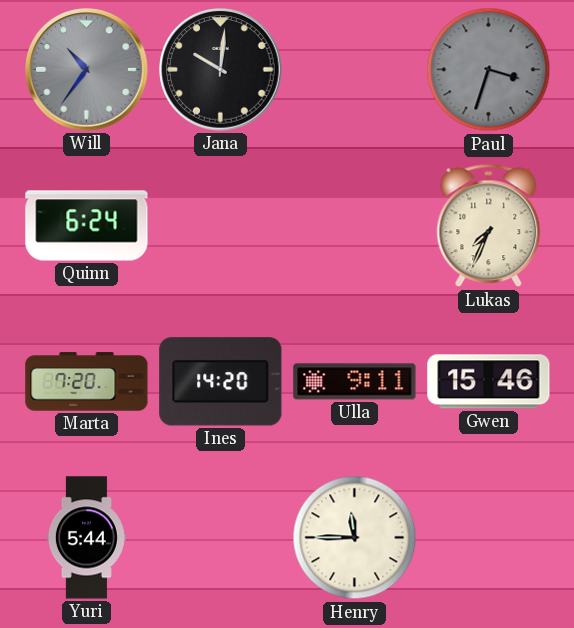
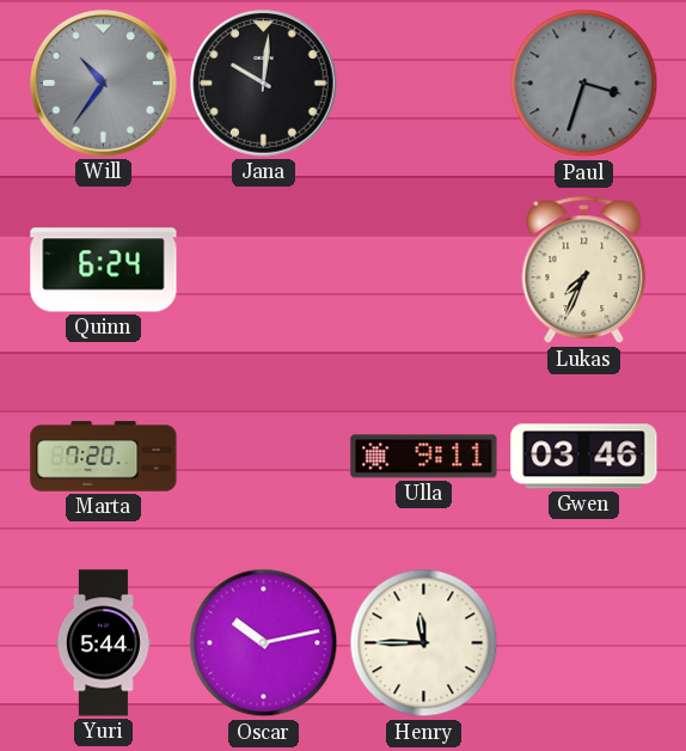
Ines: 14:20 -> none
Gwen: 15:46 -> 03:46
Oscar: none -> 10:13
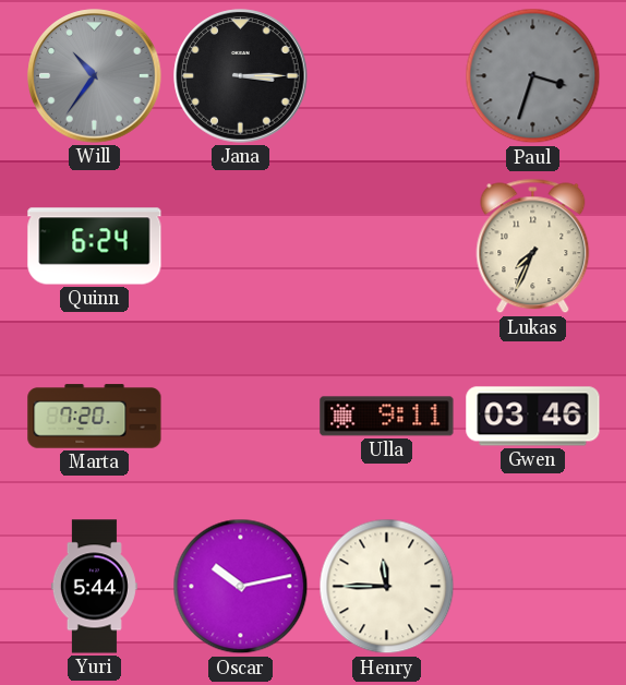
Jana: 10:01 -> 3:15
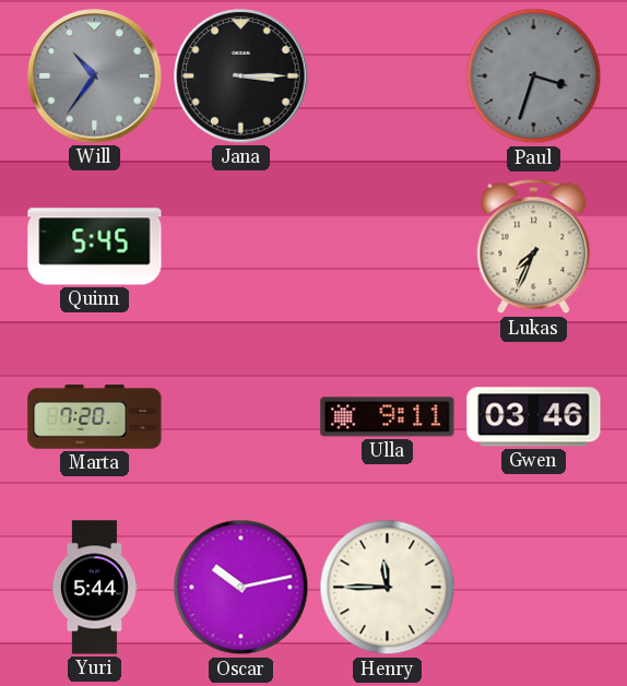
Quinn: 6:24 -> 5:45
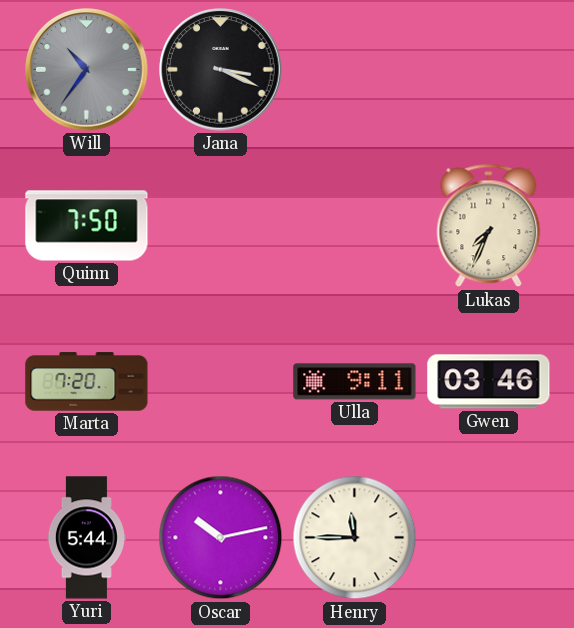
Jana: 3:15 -> 3:19
Paul: 3:33 -> none
Quinn: 5:45 -> 7:50
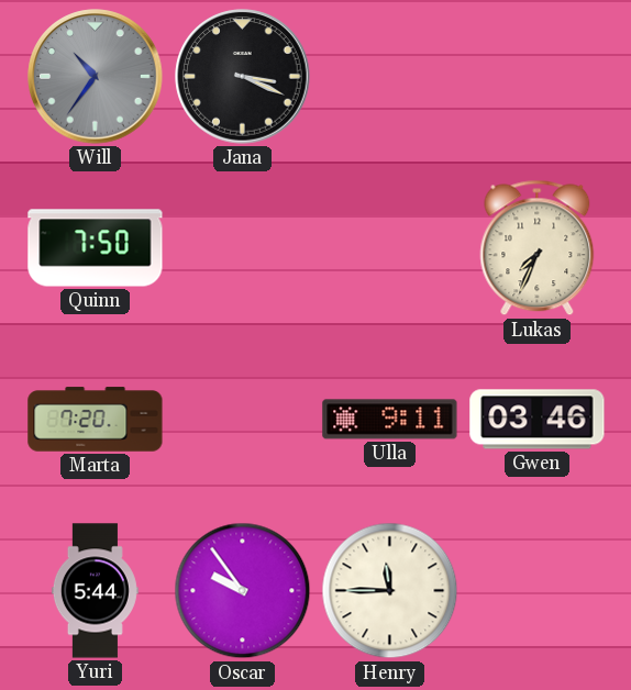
Oscar: 10:13 -> 9:54
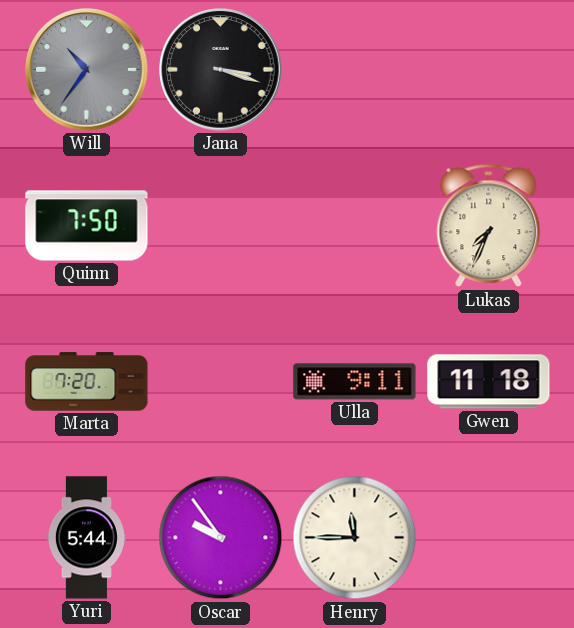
Jana: 3:19 -> 3:18
Gwen: 03:46 -> 11:18
